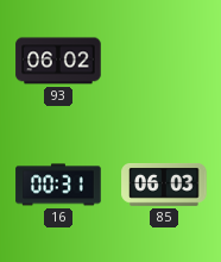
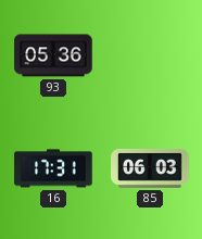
93: 06:02 -> 05:36
16: 00:31 -> 17:31
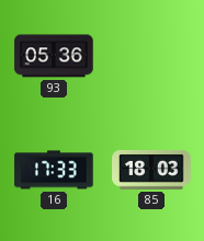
16: 17:31 -> 17:33
85: 06:03 -> 18:03
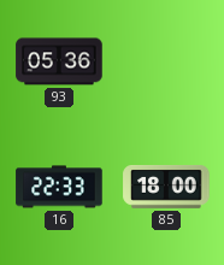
16: 17:33 -> 22:33
85: 18:03 -> 18:00
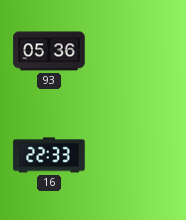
85: 18:00 -> none
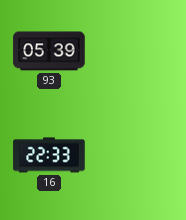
93: 05:36 -> 05:39
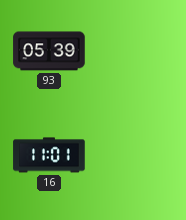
16: 22:33 -> 11:01
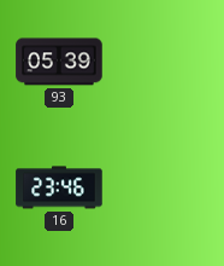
16: 11:01 -> 23:46
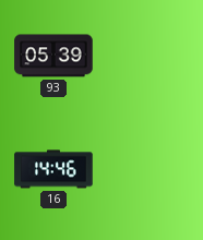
16: 23:46 -> 14:46
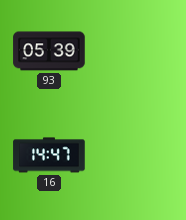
16: 14:46 -> 14:47
